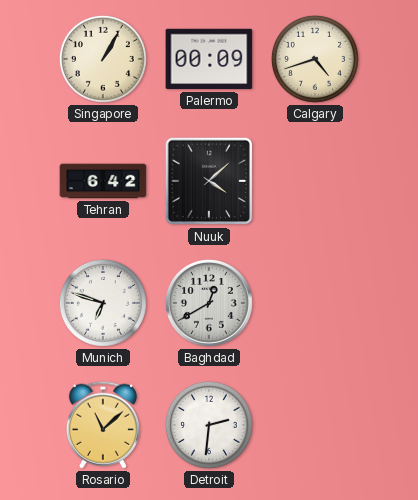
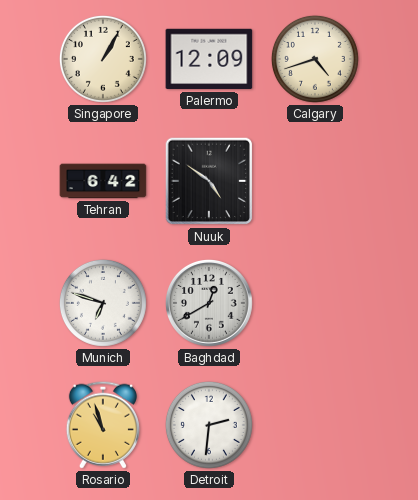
Palermo: 00:09 -> 12:09
Nuuk: 4:08 -> 4:51
Rosario: 11:08 -> 10:57
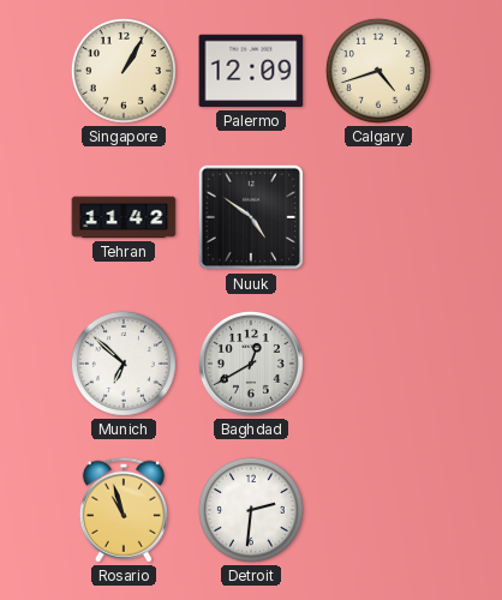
Tehran: 6:42 -> 11:42
Munich: 6:48 -> 6:52
